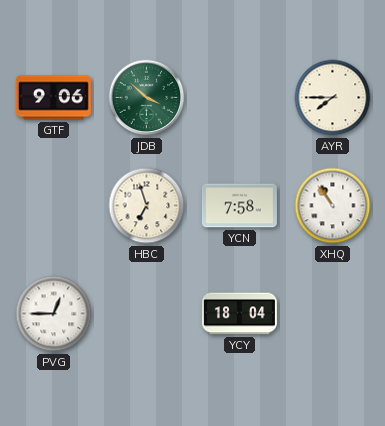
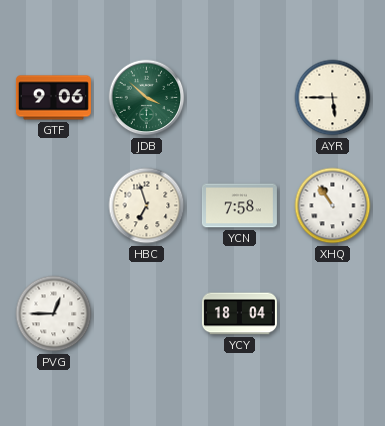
AYR: 7:45 -> 5:45
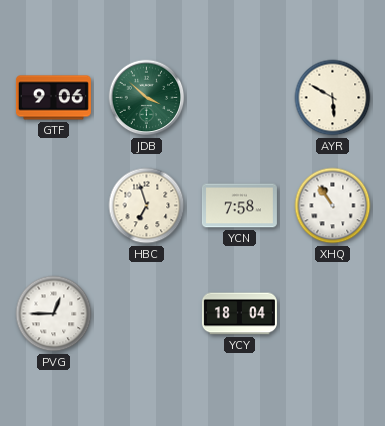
AYR: 5:45 -> 5:50
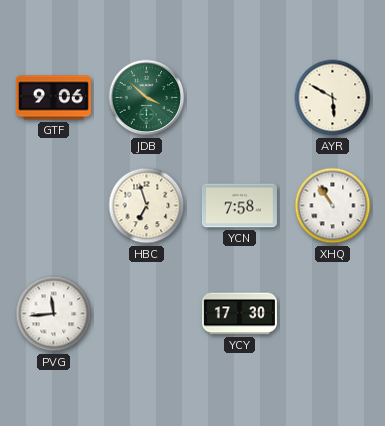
PVG: 12:45 -> 11:44
YCY: 18:04 -> 17:30
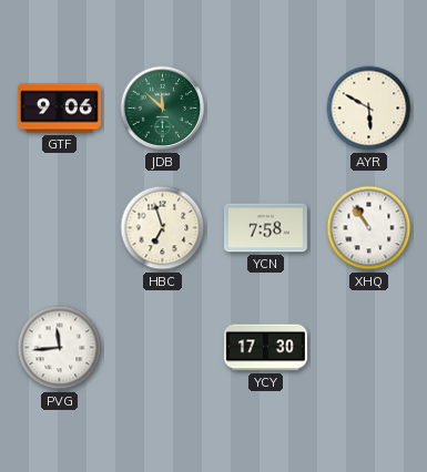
JDB: 3:52 -> 11:52
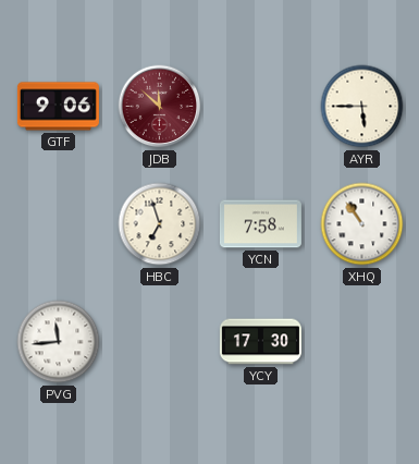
JDB dial: green -> burgundy
AYR: 5:50 -> 5:45
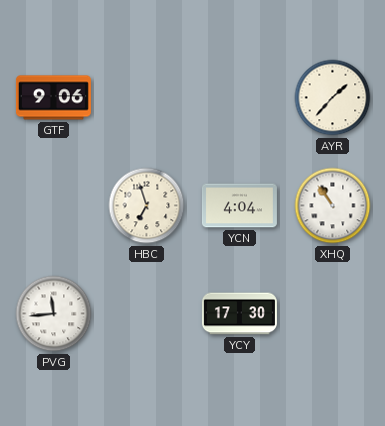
JDB: 11:52 -> none
AYR: 5:45 -> 1:37
YCN: 7:58 -> 4:04
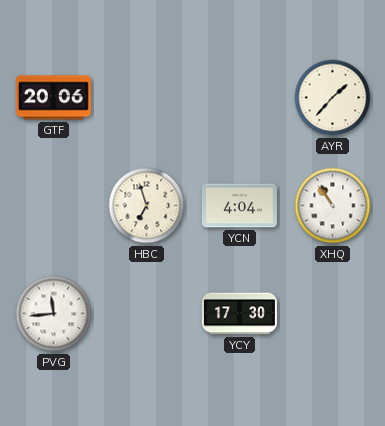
GTF: 9:06 -> 20:06
